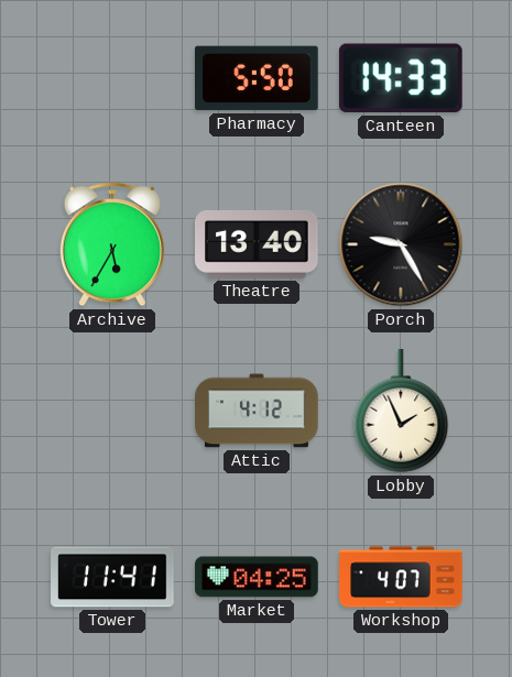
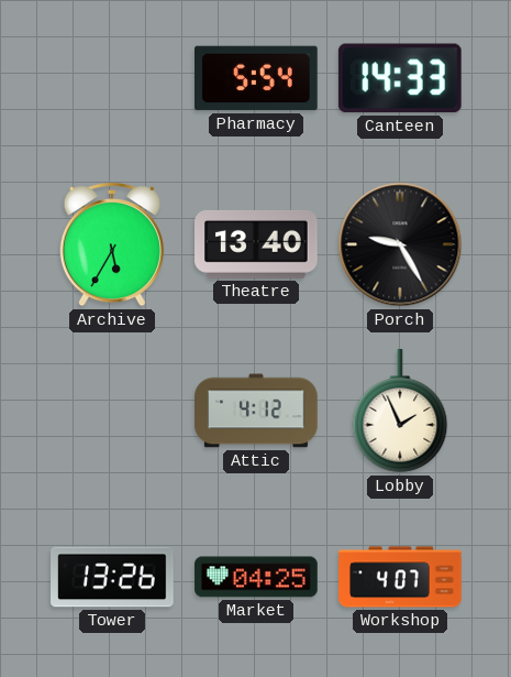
Pharmacy: 5:50 -> 5:54
Tower: 11:41 -> 13:26
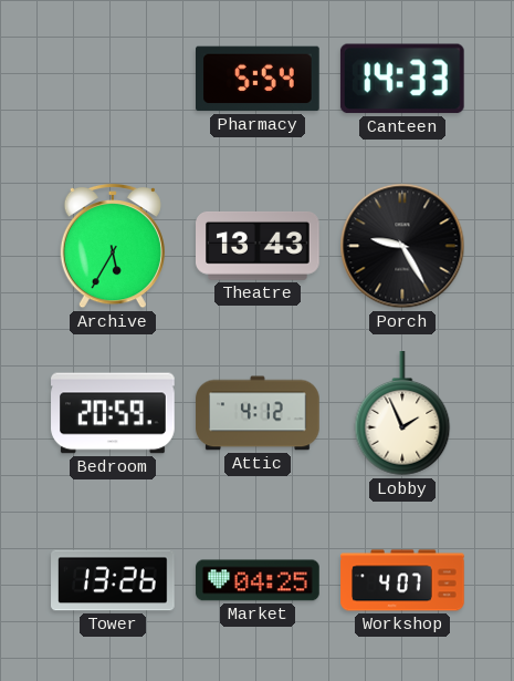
Theatre: 13:40 -> 13:43
Bedroom: none -> 20:59
